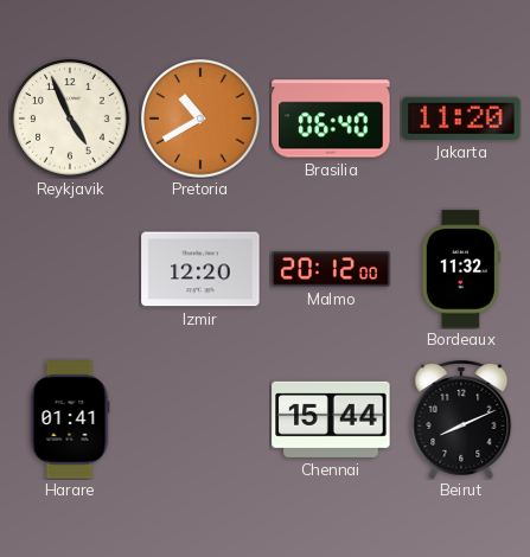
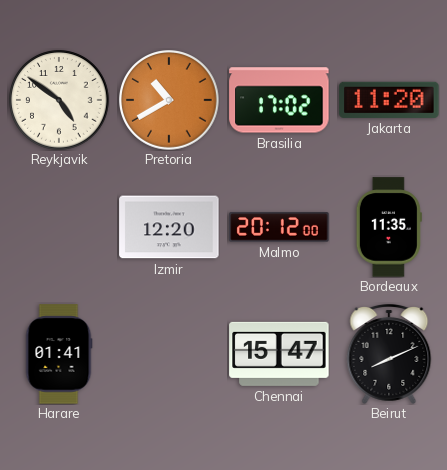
Reykjavik: 4:56 -> 4:51
Brasilia: 06:40 -> 17:02
Bordeaux: 11:32 -> 11:35
Chennai: 15:44 -> 15:47
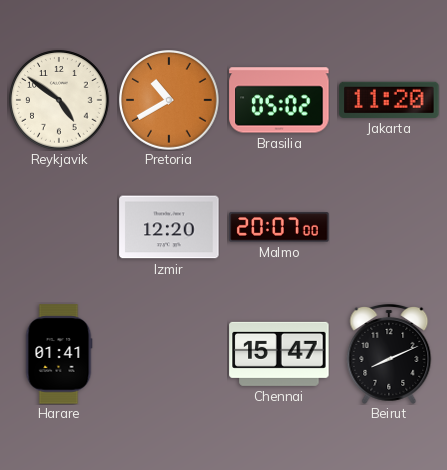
Brasilia: 17:02 -> 05:02
Malmo: 20:12 -> 20:07
Bordeaux: 11:35 -> none
